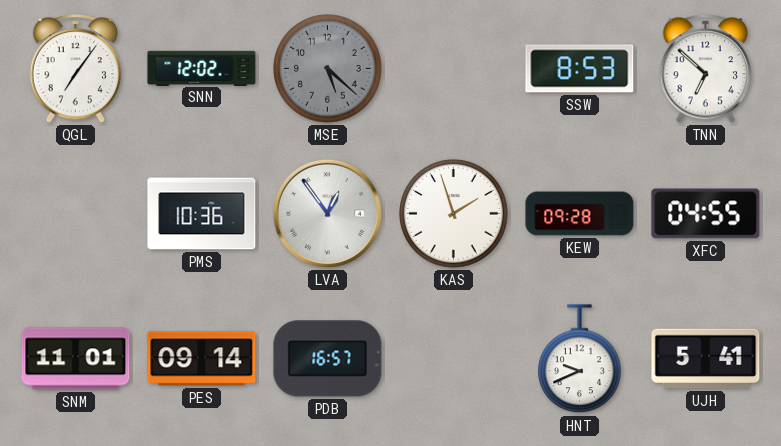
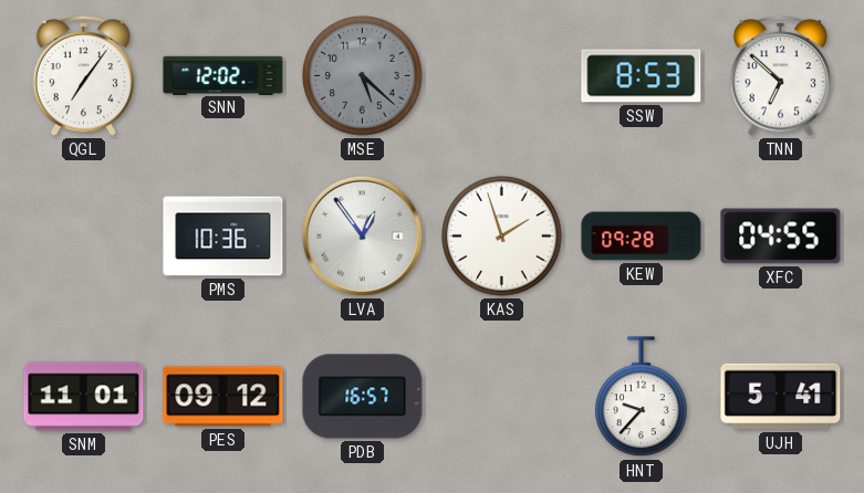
PES: 09:14 -> 09:12
HNT: 9:41 -> 9:37
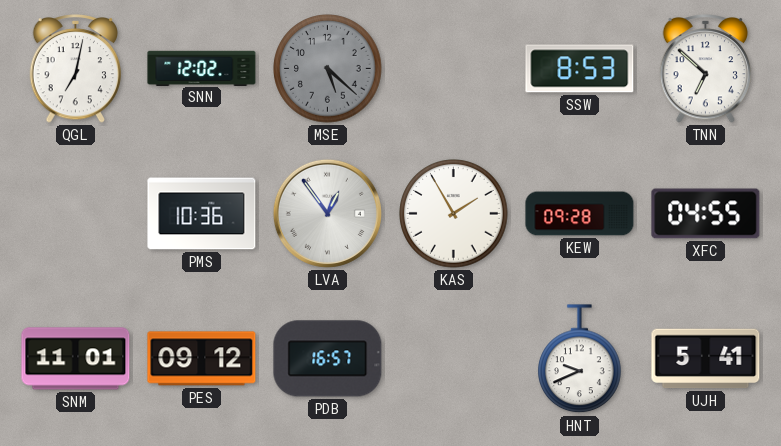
QGL: 7:06 -> 7:02
KAS: 1:57 -> 1:55
HNT: 9:37 -> 9:41
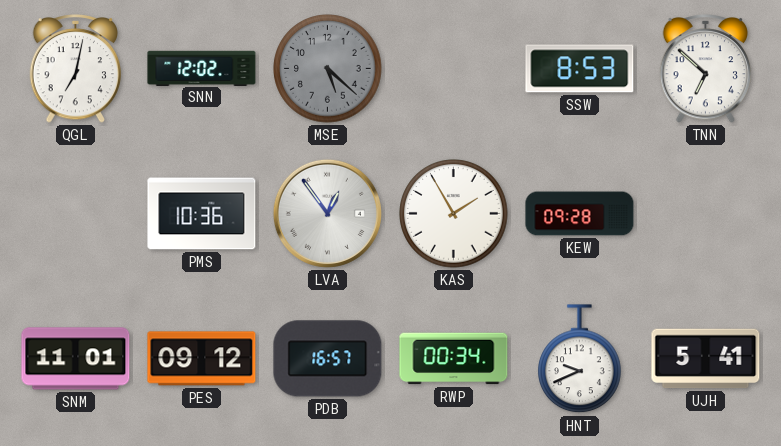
XFC: 04:55 -> none
RWP: none -> 00:34
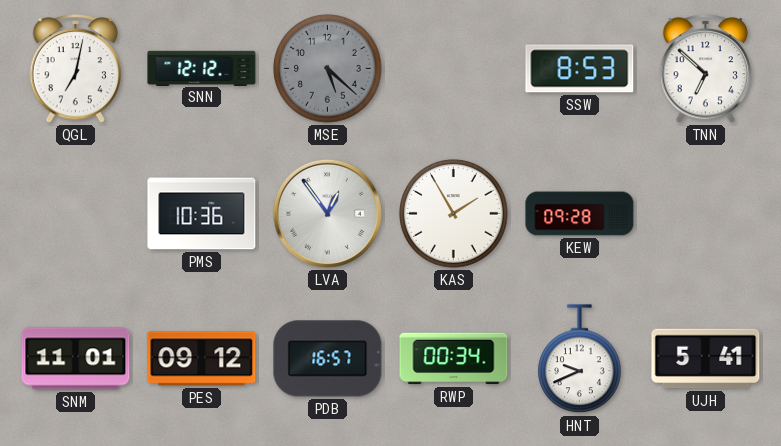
SNN: 12:02 -> 12:12
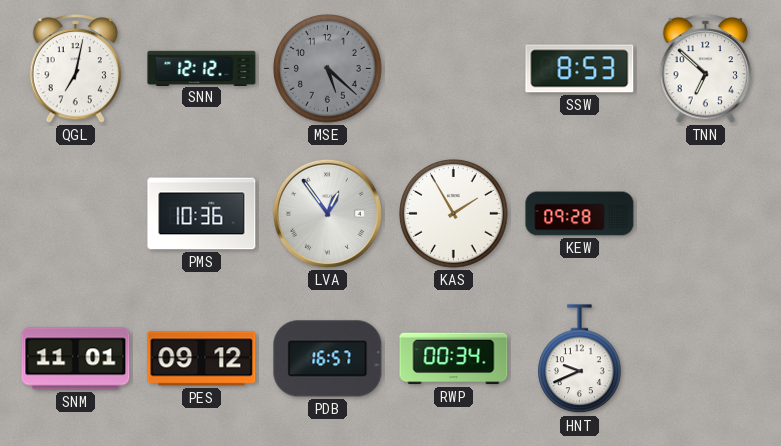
UJH: 5:41 -> none
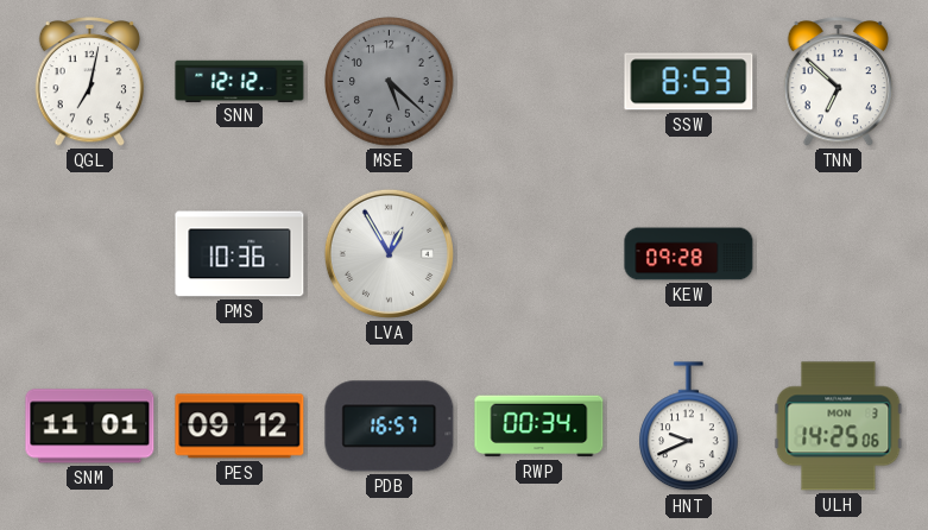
LVA: 12:54 -> 12:55
KAS: 1:55 -> none
ULH: none -> 14:25
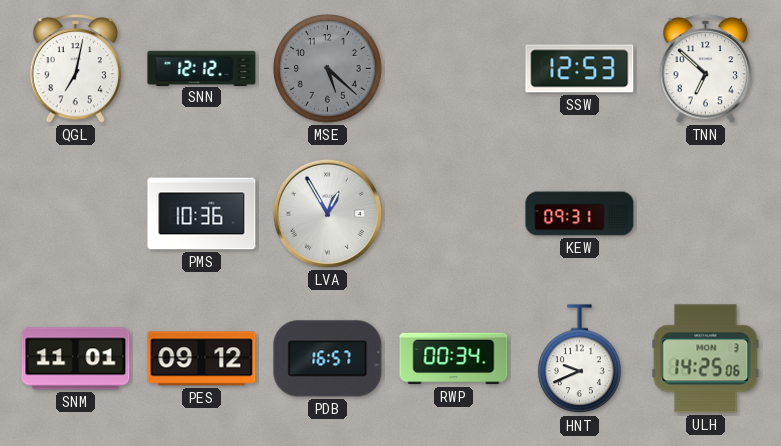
SSW: 8:53 -> 12:53
KEW: 09:28 -> 09:31
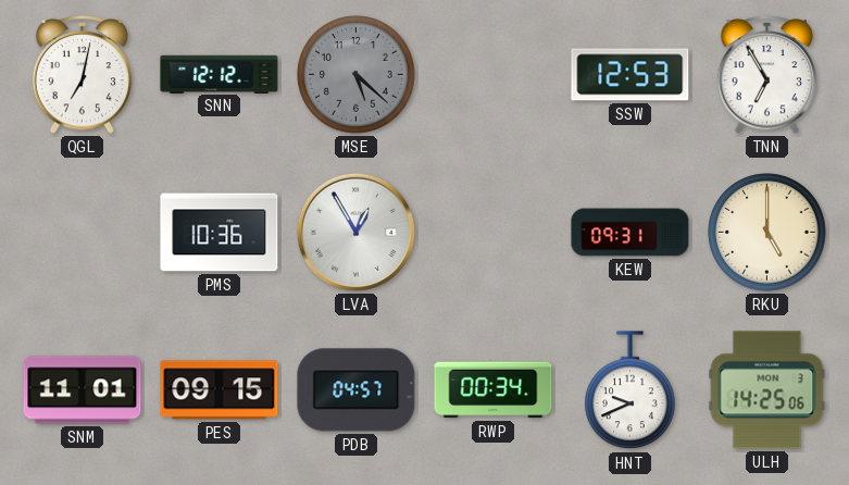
TNN: 6:52 -> 6:55
RKU: none -> 5:00
PES: 09:12 -> 09:15
PDB: 16:57 -> 04:57
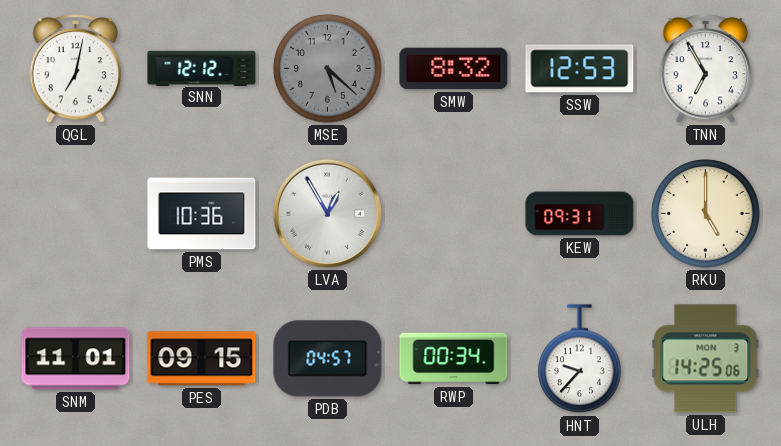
SMW: none -> 8:32
HNT: 9:41 -> 9:37
